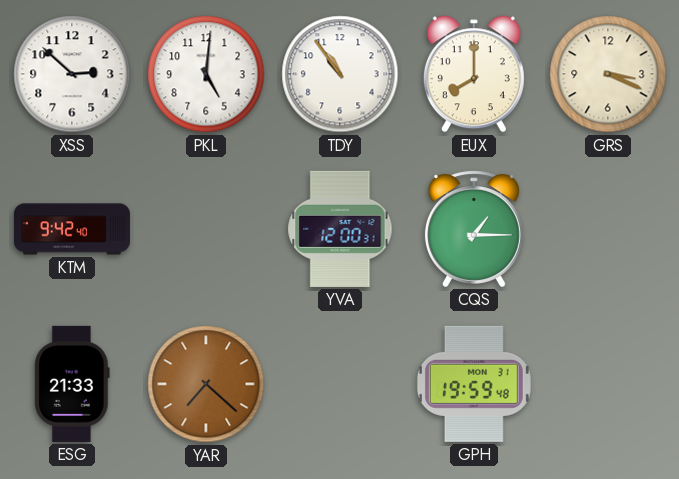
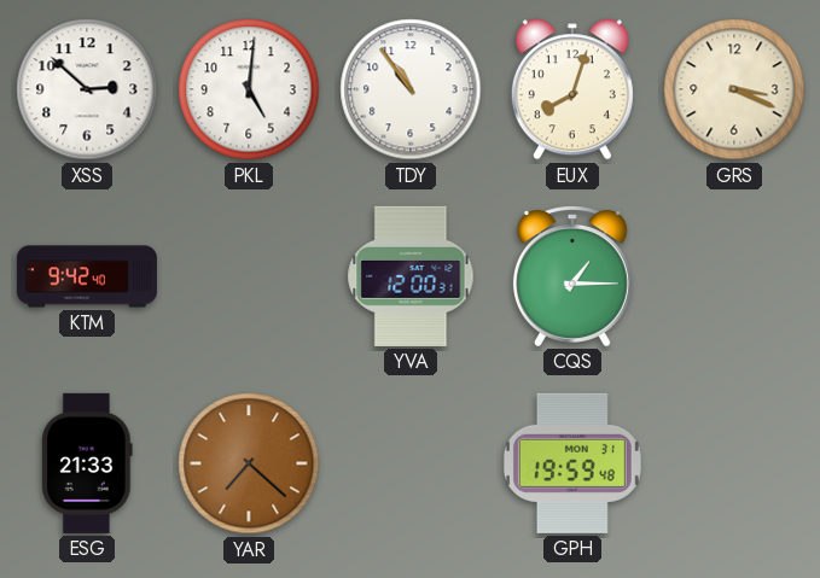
EUX: 8:00 -> 8:03
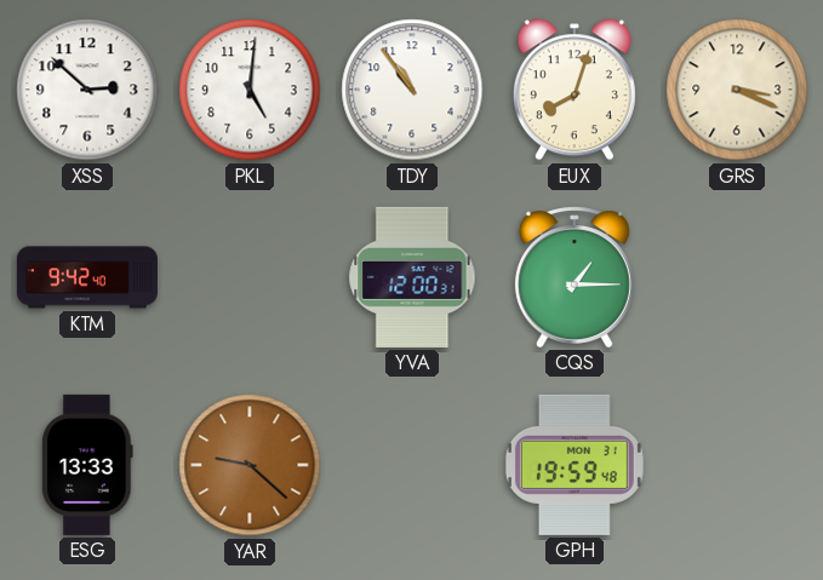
ESG: 21:33 -> 13:33
YAR: 7:22 -> 9:22
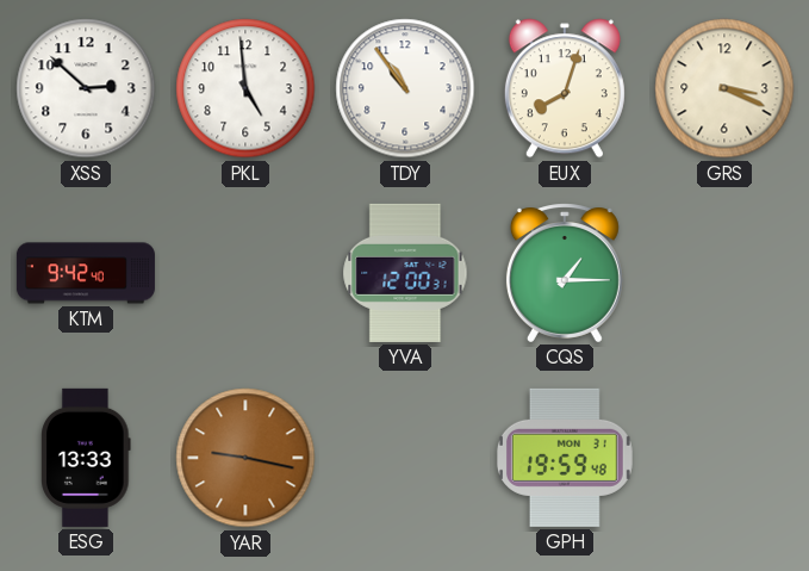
PKL: 5:01 -> 4:59
YAR: 9:22 -> 9:17
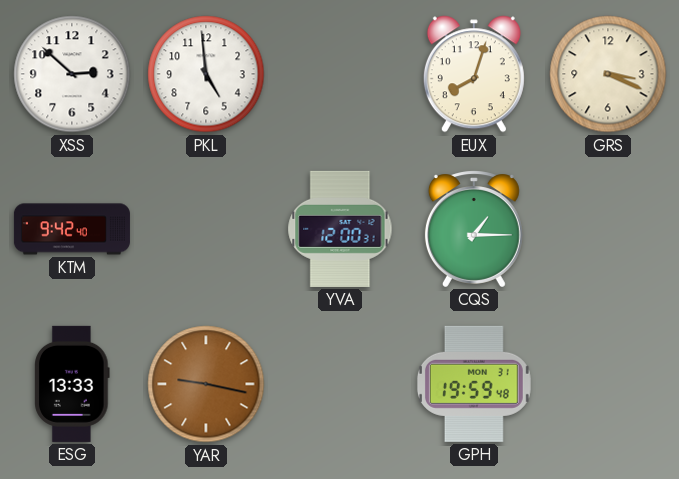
TDY: 10:54 -> none
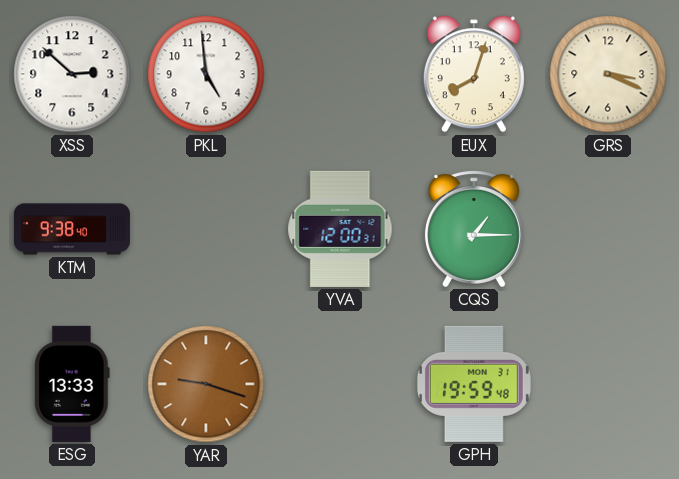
KTM: 9:42 -> 9:38
YAR: 9:17 -> 9:18
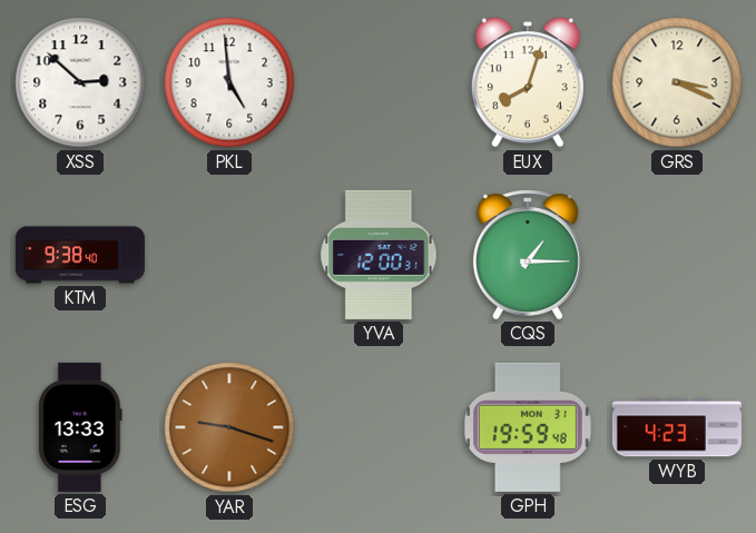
WYB: none -> 4:23
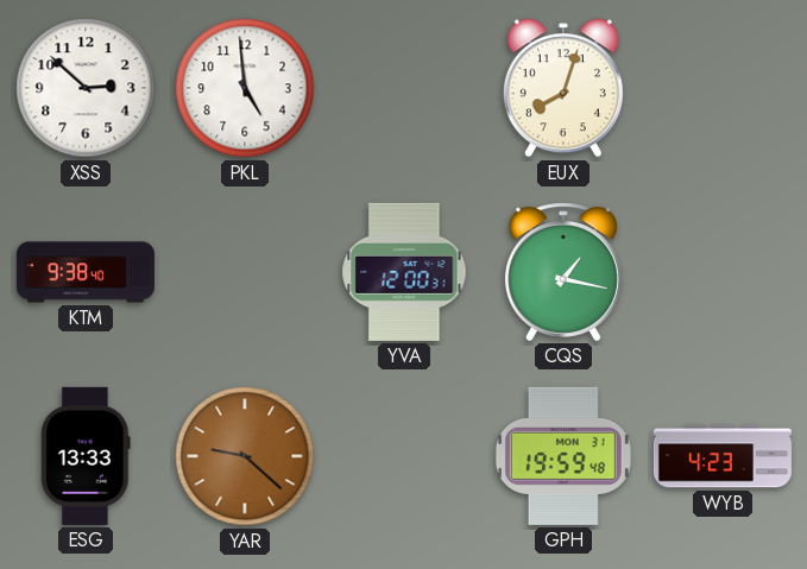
GRS: 3:19 -> none
CQS: 1:15 -> 1:17
YAR: 9:18 -> 9:22
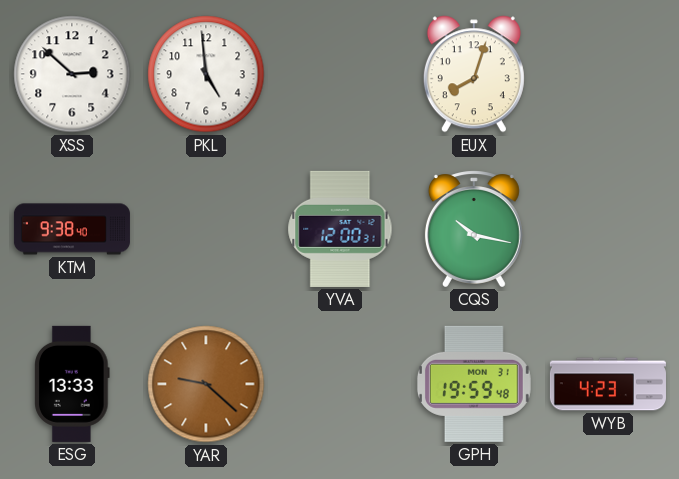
CQS: 1:17 -> 10:17
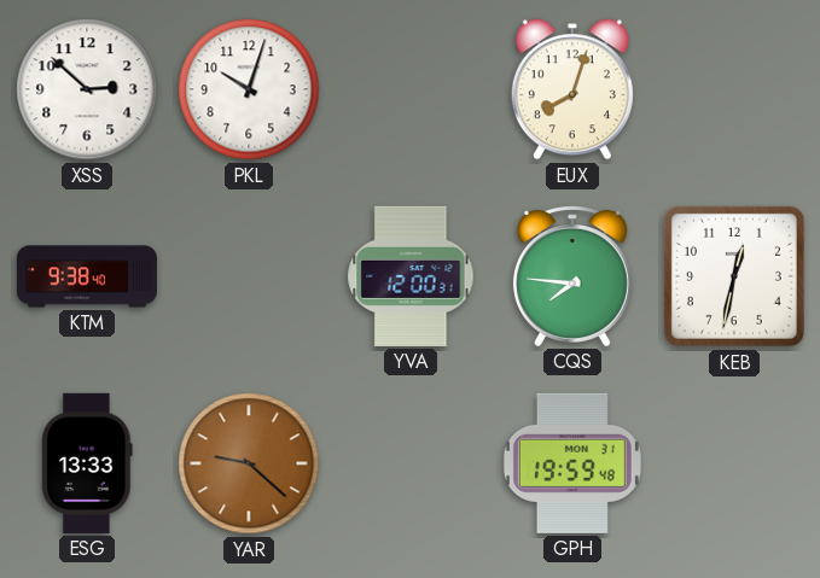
PKL: 4:59 -> 10:03
CQS: 10:17 -> 7:46
KEB: none -> 12:32
WYB: 4:23 -> none
